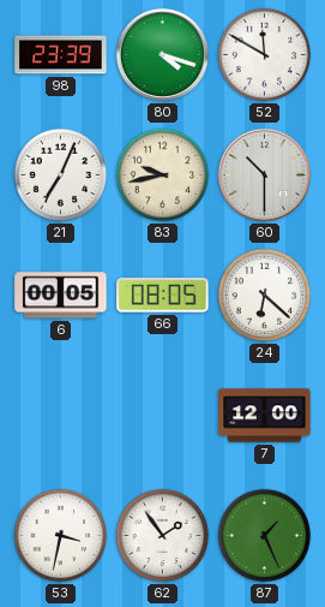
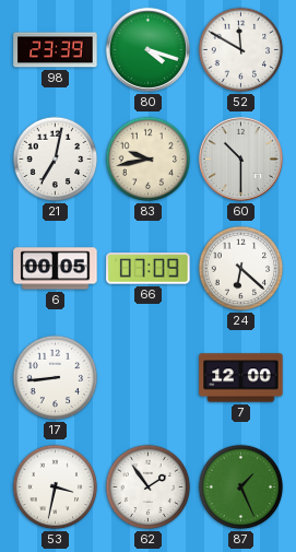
21: 7:04 -> 7:02
66: 08:05 -> 07:09
17: none -> 8:44
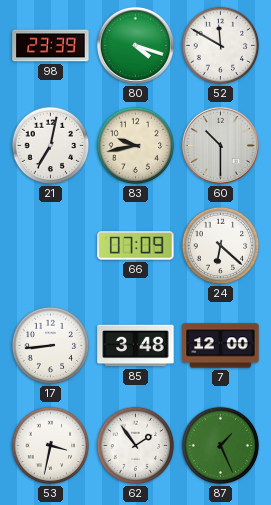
6: 00:05 -> none
85: none -> 3:48
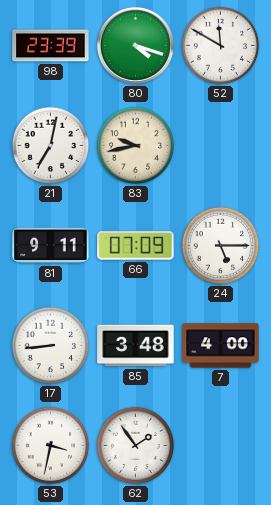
60: 10:30 -> none
81: none -> 9:11
24: 6:22 -> 5:15
7: 12:00 -> 4:00
87: 1:26 -> none
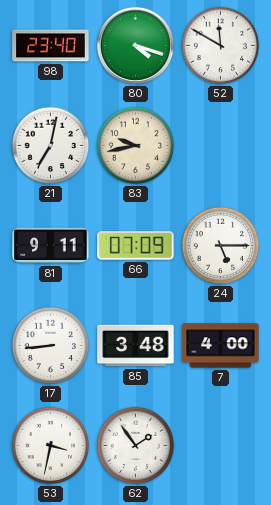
98: 23:39 -> 23:40
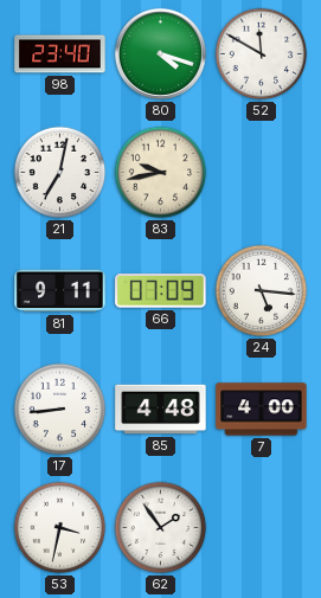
24: 5:15 -> 5:16
85: 3:48 -> 4:48
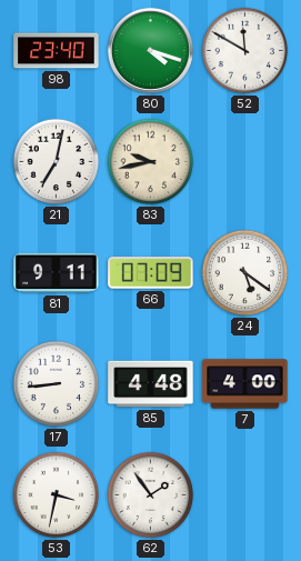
24: 5:16 -> 5:21
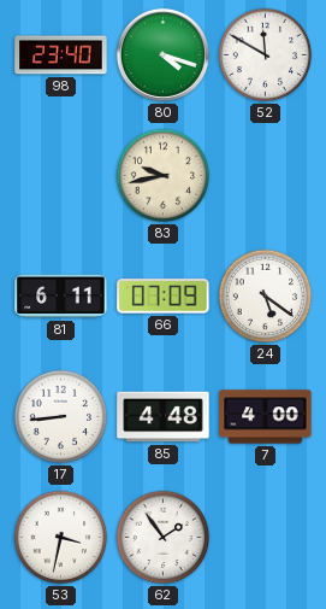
21: 7:02 -> none
81: 9:11 -> 6:11
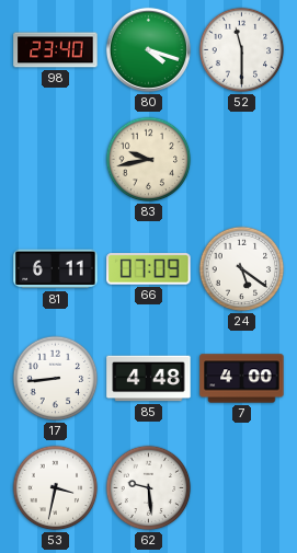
52: 11:50 -> 11:30
62: 1:54 -> 9:29
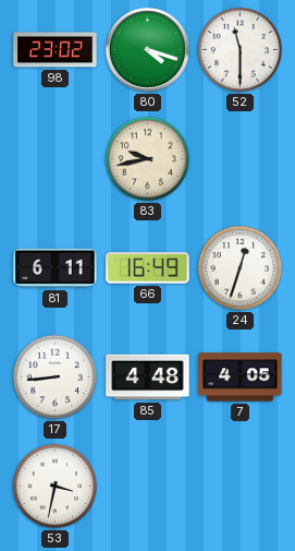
98: 23:40 -> 23:02
66: 07:09 -> 16:49
24: 5:21 -> 12:33
7: 4:00 -> 4:05
62: 9:29 -> none
